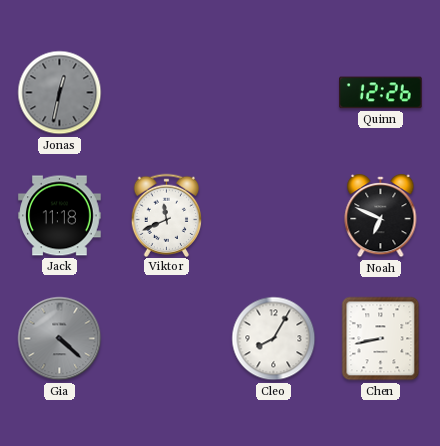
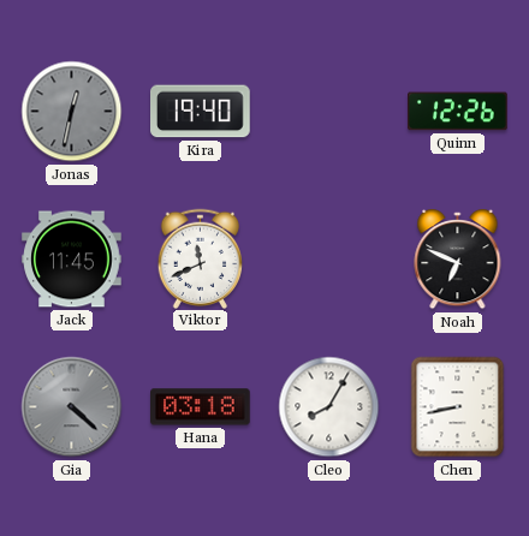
Kira: none -> 19:40
Jack: 11:18 -> 11:45
Hana: none -> 03:18
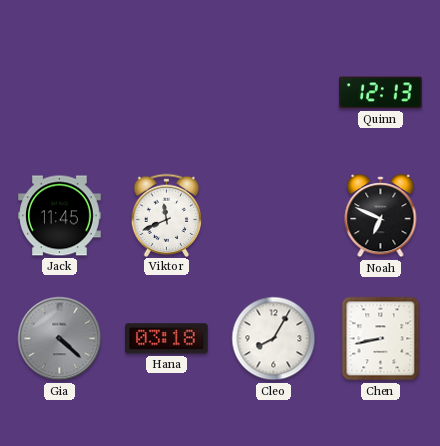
Jonas: 12:32 -> none
Kira: 19:40 -> none
Quinn: 12:26 -> 12:13
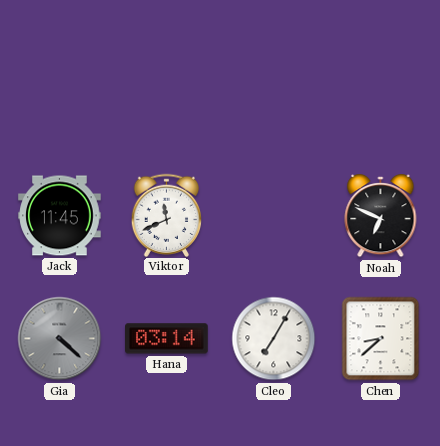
Quinn: 12:13 -> none
Hana: 03:18 -> 03:14
Cleo: 8:05 -> 7:05
Chen: 8:43 -> 8:38
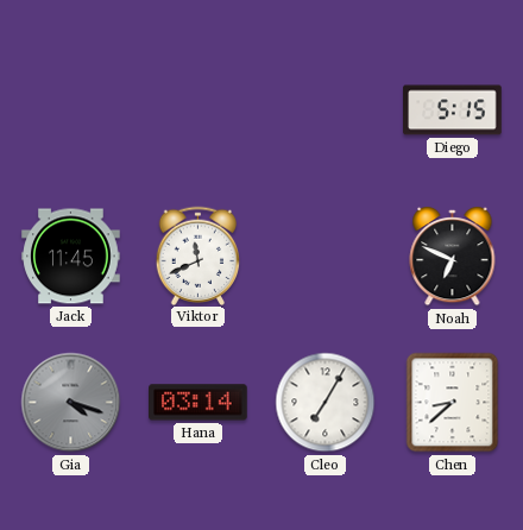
Diego: none -> 5:15
Gia: 4:22 -> 4:18
